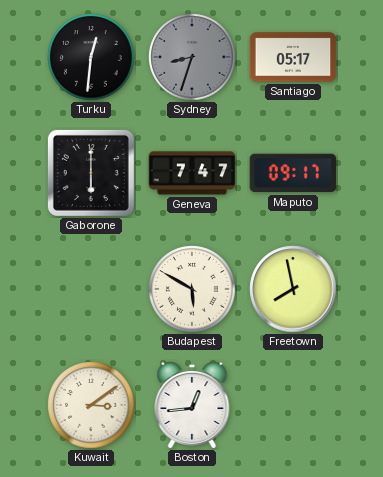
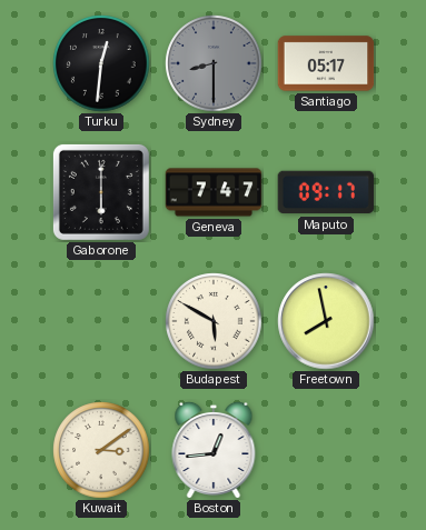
Sydney: 8:33 -> 8:30
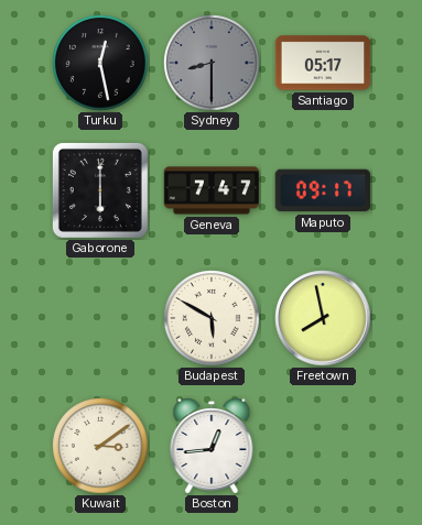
Turku: 12:31 -> 12:28
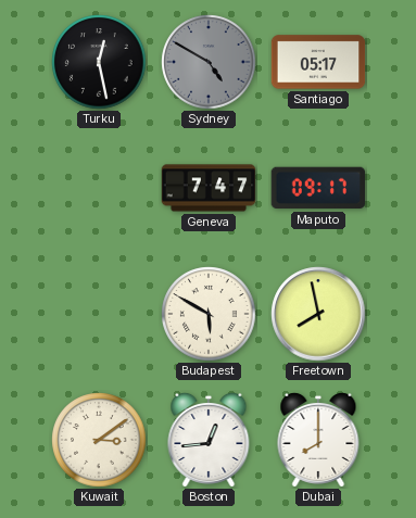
Sydney: 8:30 -> 4:50
Gaborone: 6:00 -> none
Dubai: none -> 8:00
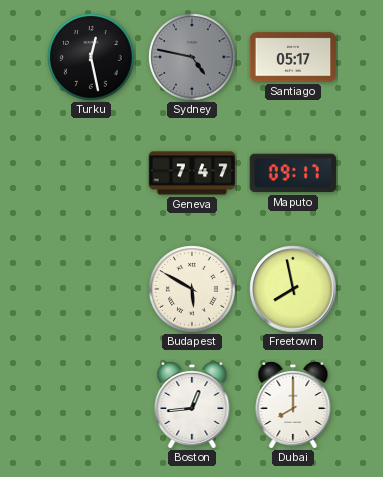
Sydney: 4:50 -> 4:47
Kuwait: 3:09 -> none
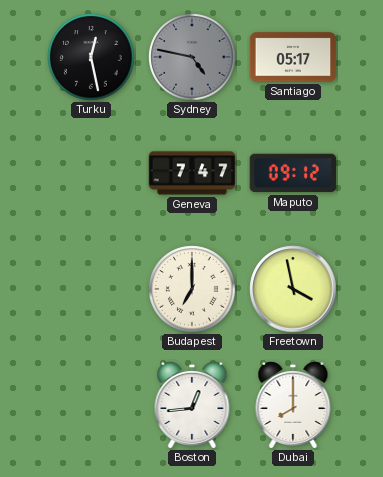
Maputo: 09:17 -> 09:12
Budapest: 5:50 -> 7:00
Freetown: 7:58 -> 3:58
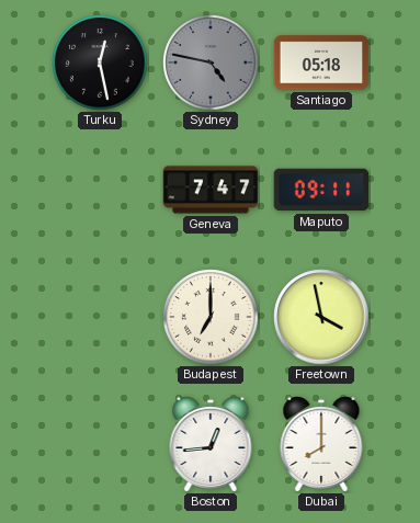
Santiago: 05:17 -> 05:18
Maputo: 09:12 -> 09:11
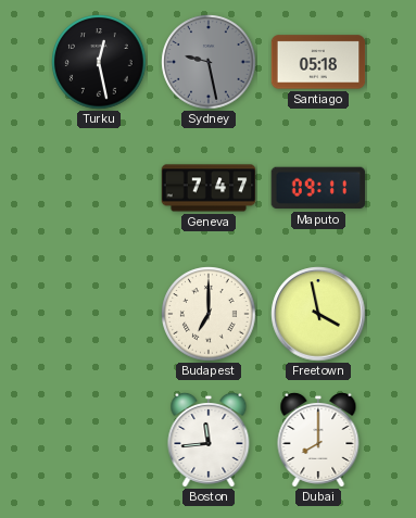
Sydney: 4:47 -> 9:28
Boston: 12:44 -> 11:44
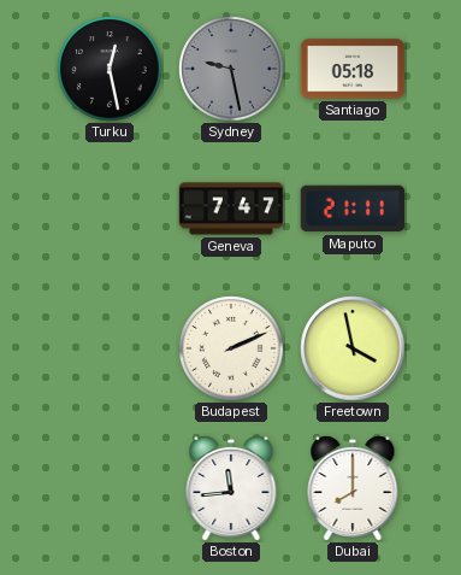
Maputo: 09:11 -> 21:11
Budapest: 7:00 -> 2:11
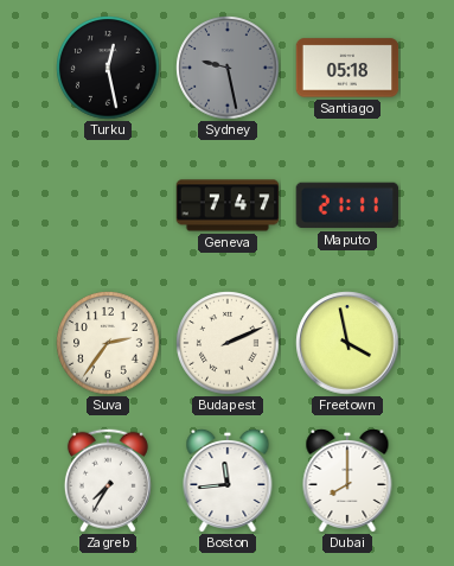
Suva: none -> 2:36
Zagreb: none -> 7:35
